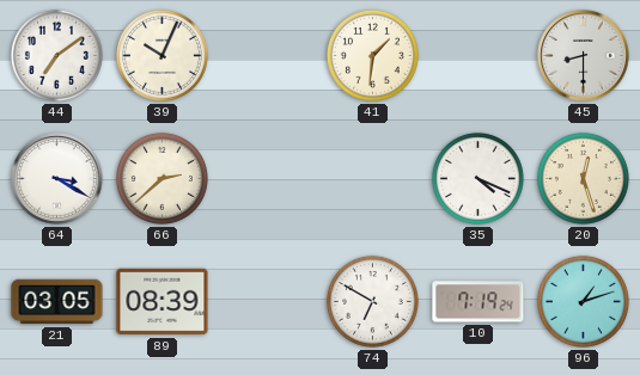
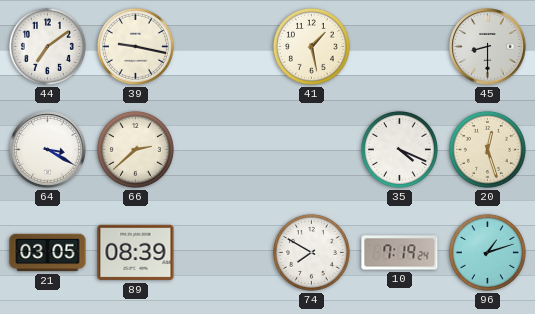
39: 10:04 -> 9:17
41: 1:31 -> 1:28
74: 6:50 -> 7:50
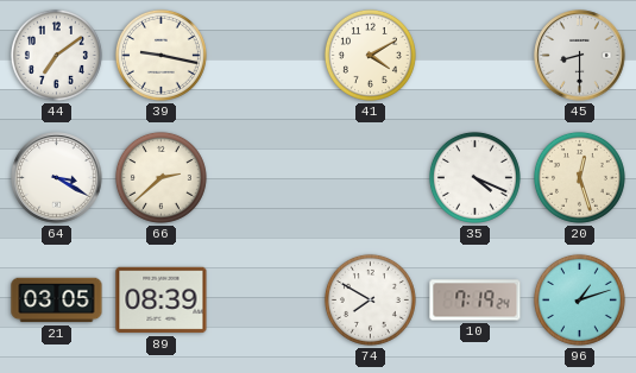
41: 1:28 -> 4:10
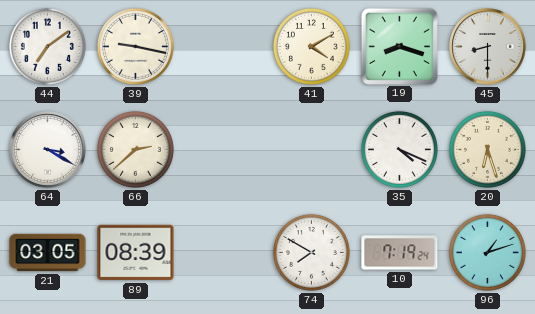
19: none -> 8:18
20: 12:27 -> 6:27
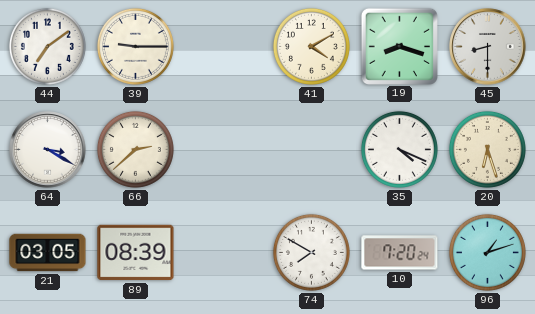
39: 9:17 -> 9:15
10: 7:19 -> 7:20
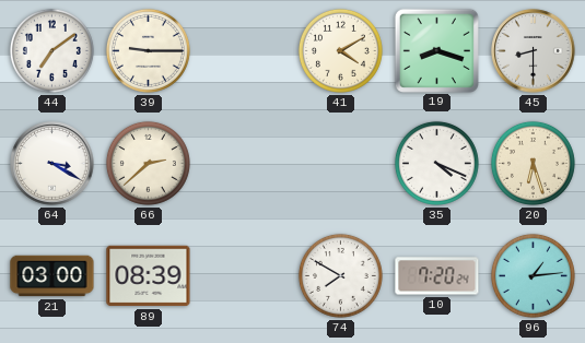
21: 03:05 -> 03:00
96: 1:12 -> 1:14
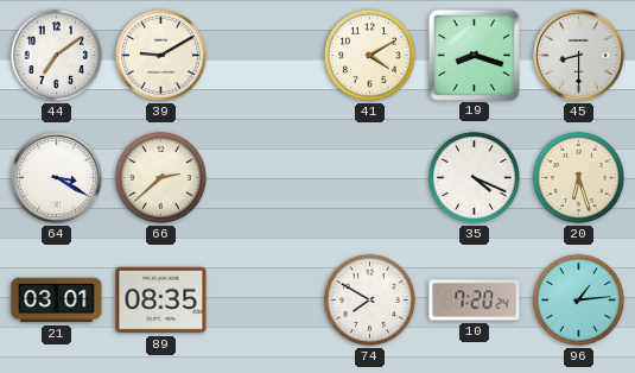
39: 9:15 -> 9:10
21: 03:00 -> 03:01
89: 08:39 -> 08:35
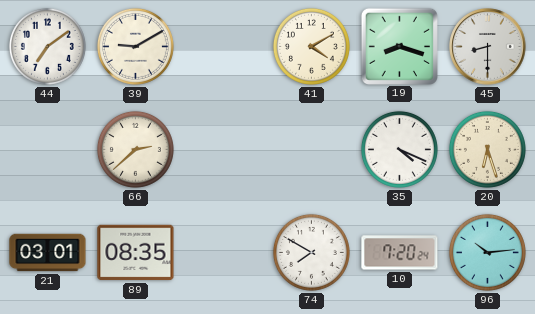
64: 3:20 -> none
96: 1:14 -> 10:14
